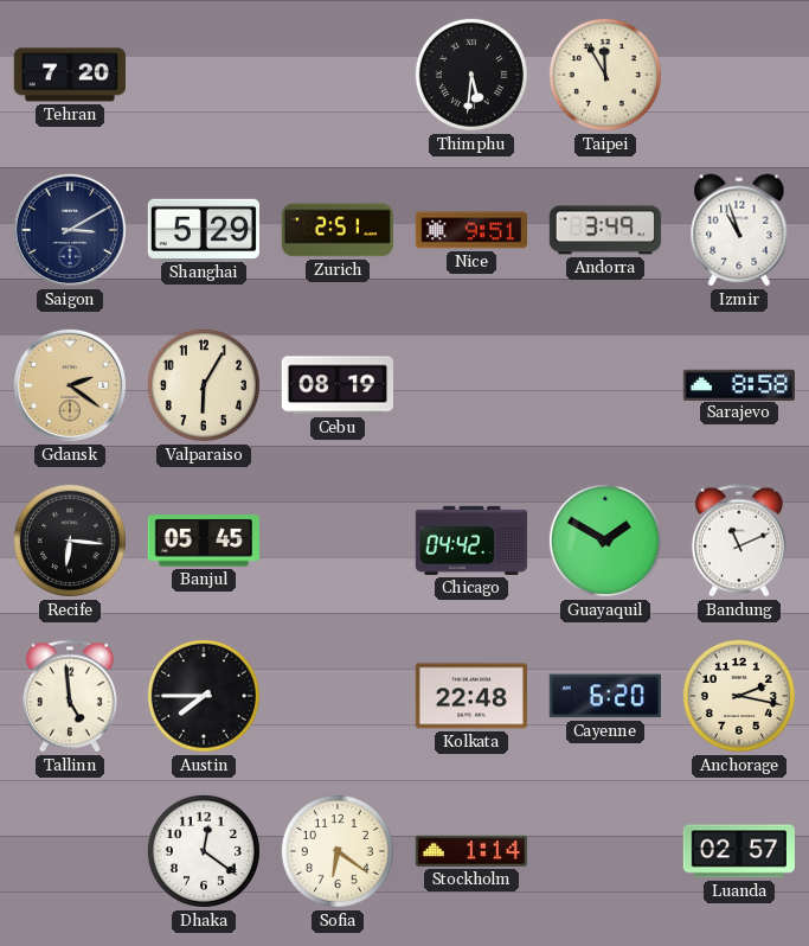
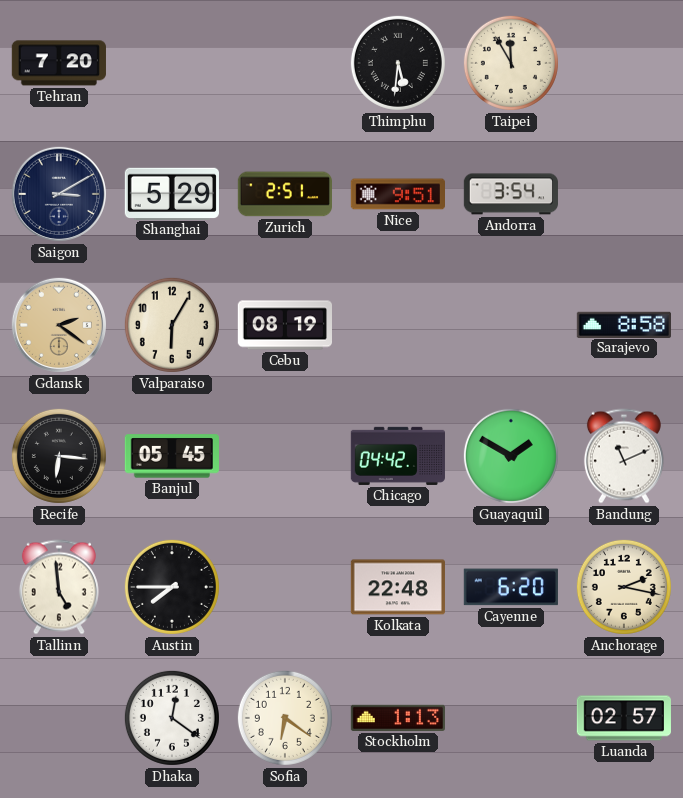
Andorra: 3:49 -> 3:54
Izmir: 10:57 -> none
Stockholm: 1:14 -> 1:13
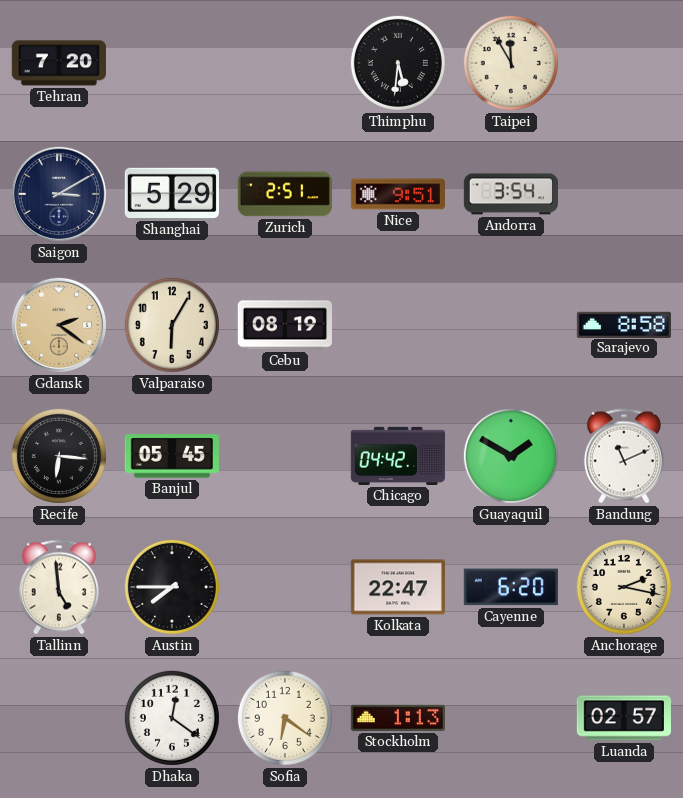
Kolkata: 22:48 -> 22:47
